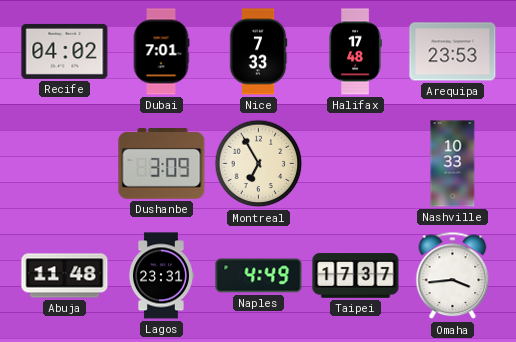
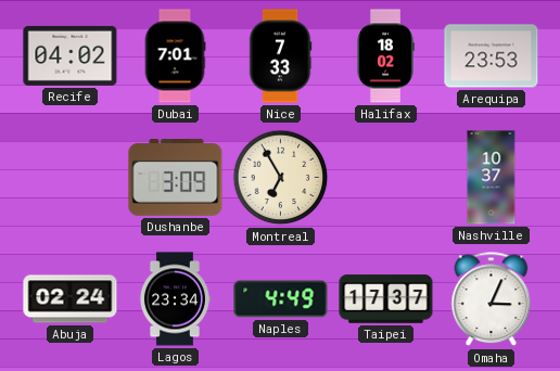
Halifax: 17:48 -> 18:02
Nashville: 10:33 -> 10:37
Abuja: 11:48 -> 02:24
Lagos: 23:31 -> 23:34
Omaha: 3:44 -> 3:04
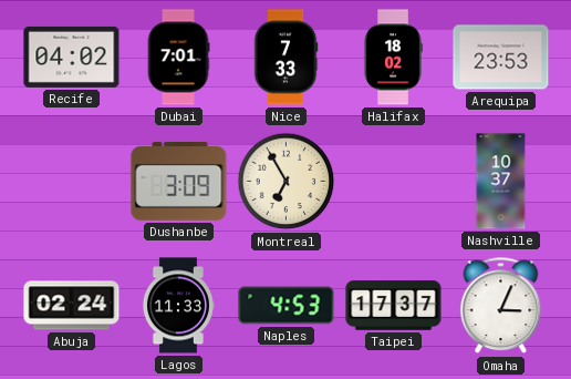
Lagos: 23:34 -> 11:33
Naples: 4:49 -> 4:53
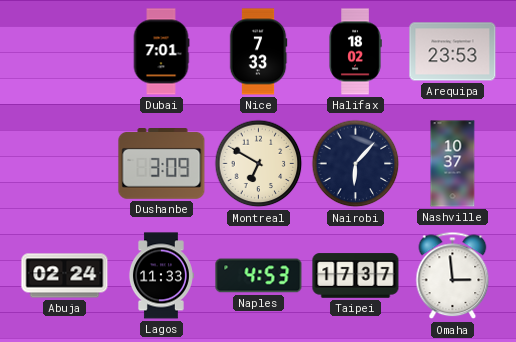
Recife: 04:02 -> none
Montreal: 6:55 -> 6:50
Nairobi: none -> 6:07
Omaha: 3:04 -> 2:59
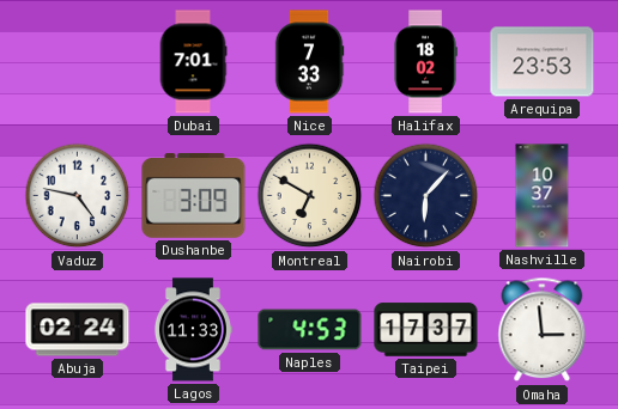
Vaduz: none -> 4:47
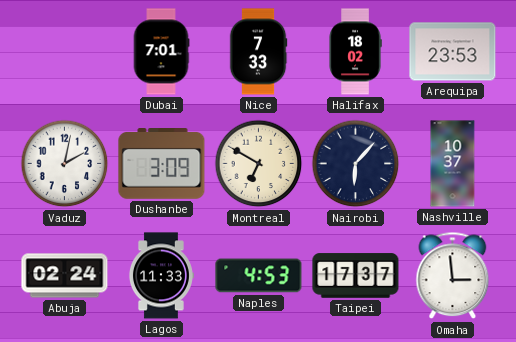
Vaduz: 4:47 -> 2:02
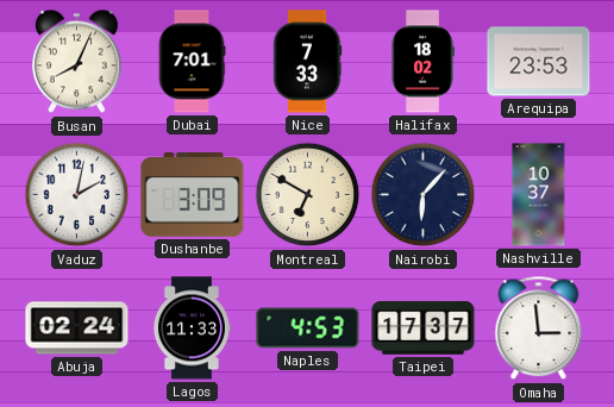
Busan: none -> 8:04
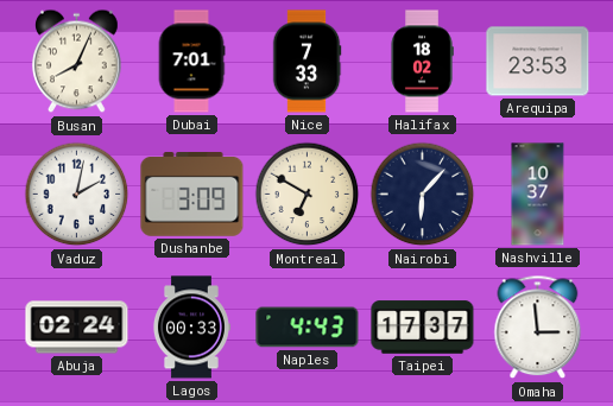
Lagos: 11:33 -> 00:33
Naples: 4:53 -> 4:43
